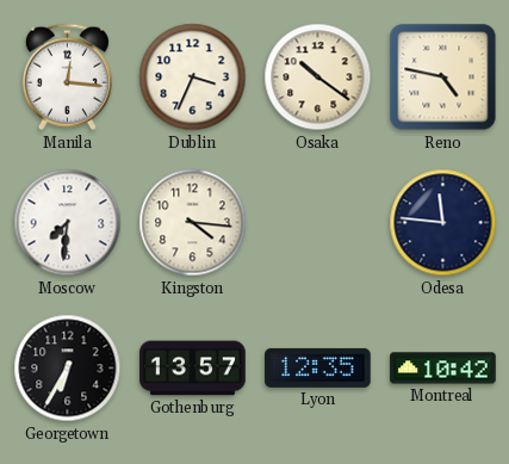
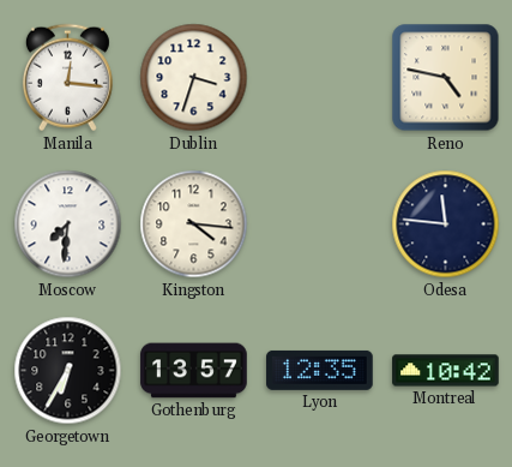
Dublin: 3:34 -> 3:33
Osaka: 10:21 -> none
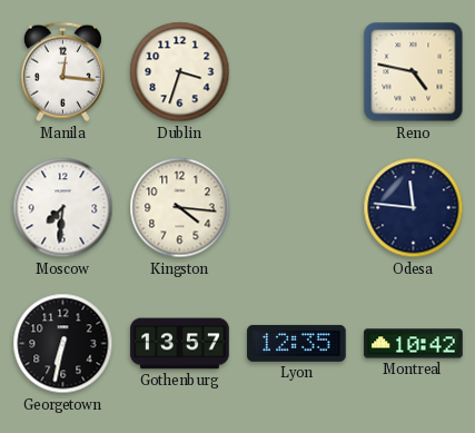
Georgetown: 6:35 -> 6:32
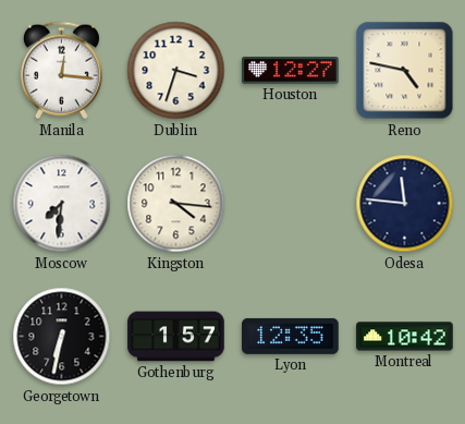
Houston: none -> 12:27
Gothenburg: 13:57 -> 1:57
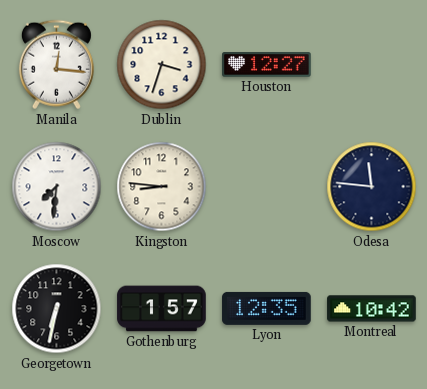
Reno: 4:47 -> none
Kingston: 4:16 -> 8:46
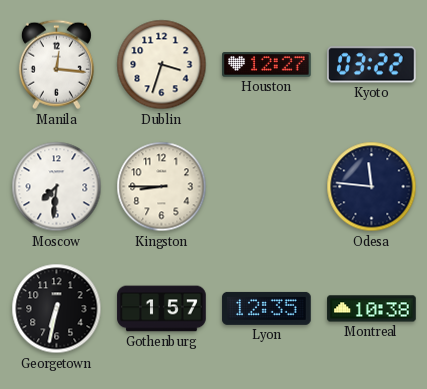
Kyoto: none -> 03:22
Kingston: 8:46 -> 8:45
Montreal: 10:42 -> 10:38
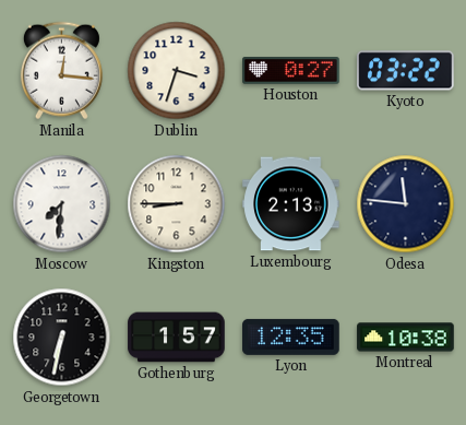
Houston: 12:27 -> 0:27
Luxembourg: none -> 2:13
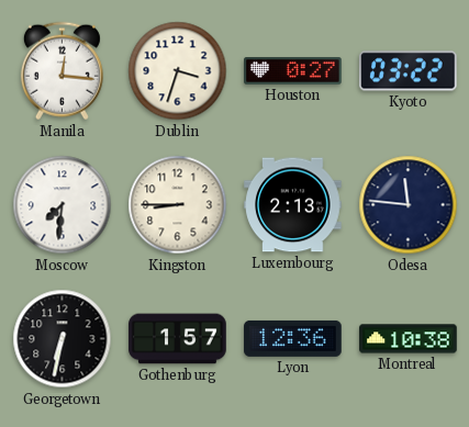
Lyon: 12:35 -> 12:36
